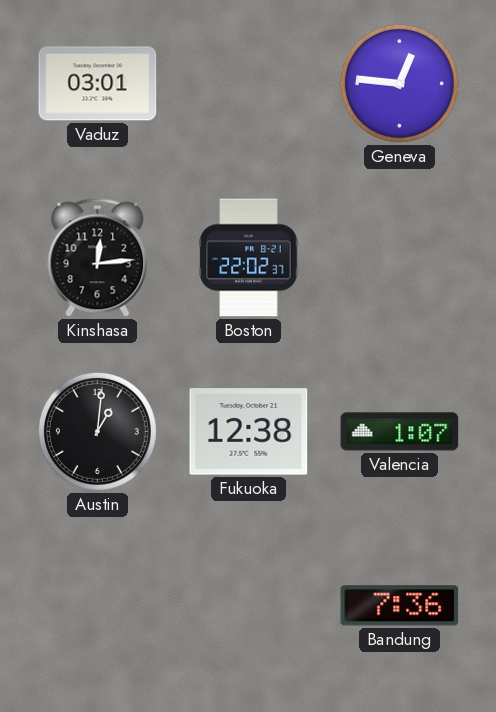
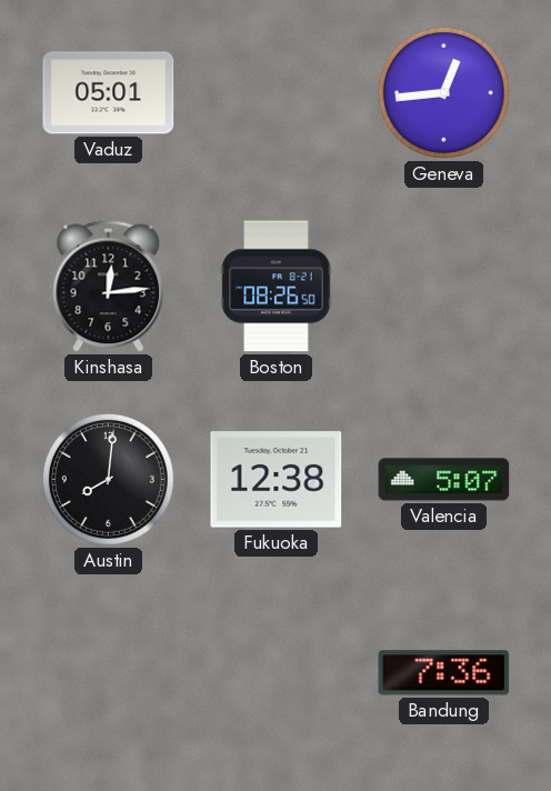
Vaduz: 03:01 -> 05:01
Geneva: 12:46 -> 12:44
Boston: 22:02 -> 08:26
Austin: 1:01 -> 8:01
Valencia: 1:07 -> 5:07
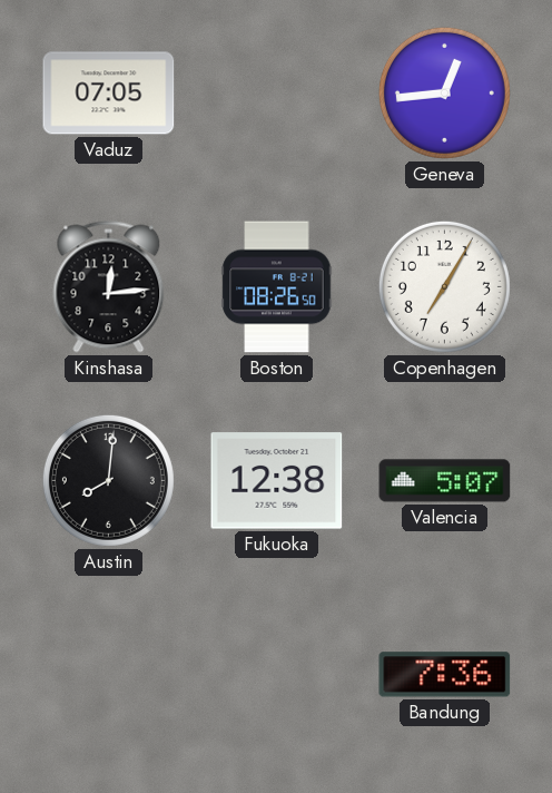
Vaduz: 05:01 -> 07:05
Copenhagen: none -> 7:05
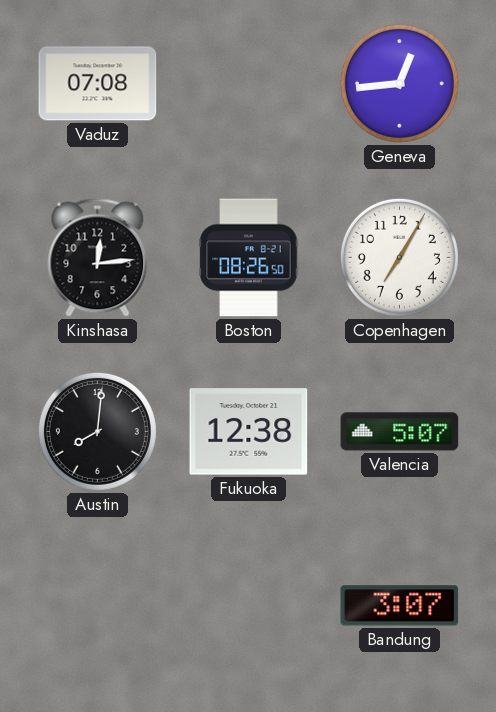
Vaduz: 07:05 -> 07:08
Bandung: 7:36 -> 3:07
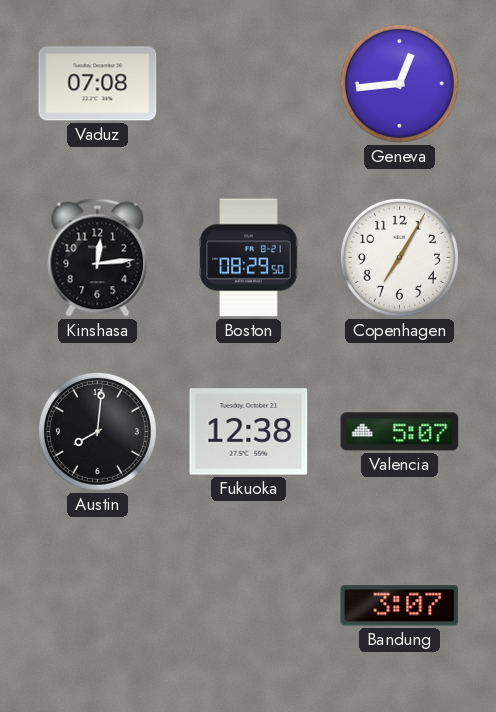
Boston: 08:26 -> 08:29
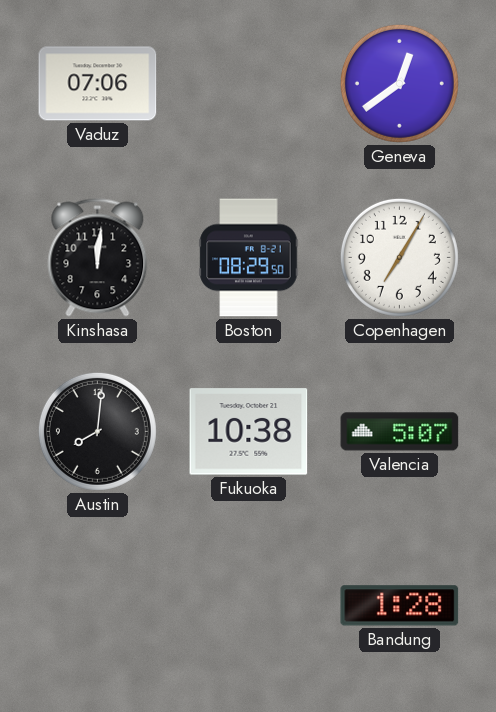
Vaduz: 07:08 -> 07:06
Geneva: 12:44 -> 12:39
Kinshasa: 12:14 -> 12:01
Fukuoka: 12:38 -> 10:38
Bandung: 3:07 -> 1:28
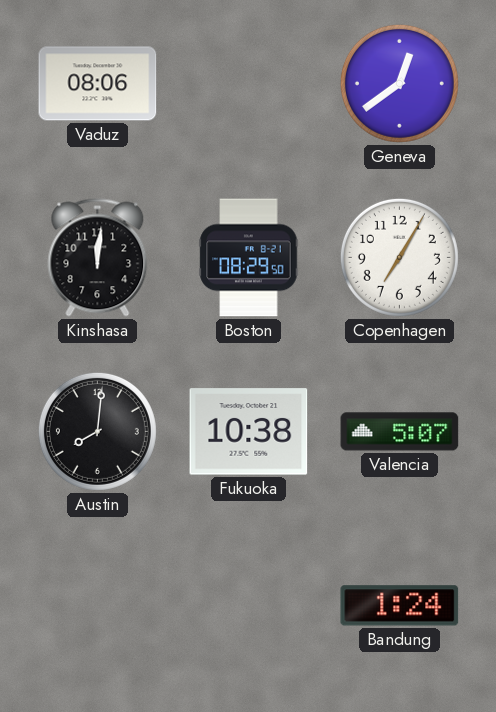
Vaduz: 07:06 -> 08:06
Bandung: 1:28 -> 1:24
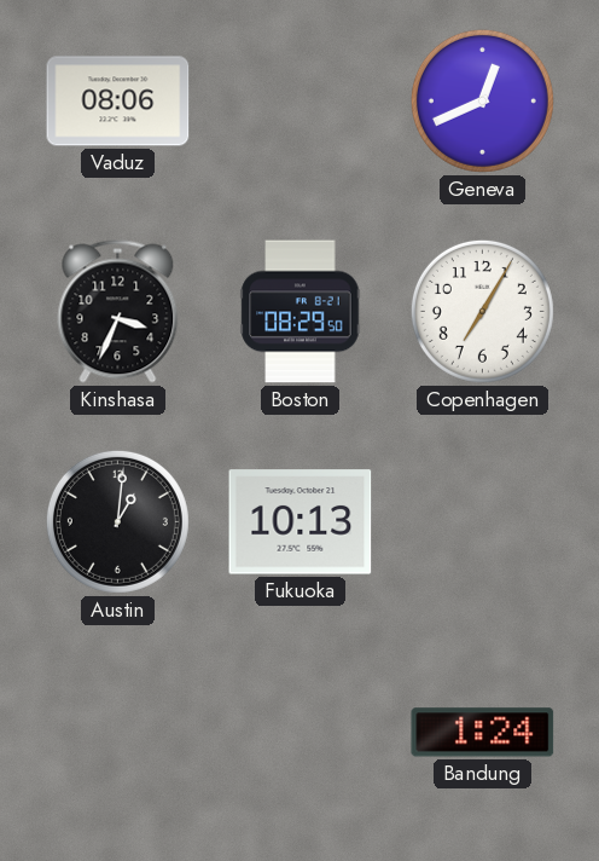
Geneva: 12:39 -> 12:41
Kinshasa: 12:01 -> 3:34
Austin: 8:01 -> 1:01
Fukuoka: 10:38 -> 10:13
Valencia: 5:07 -> none
